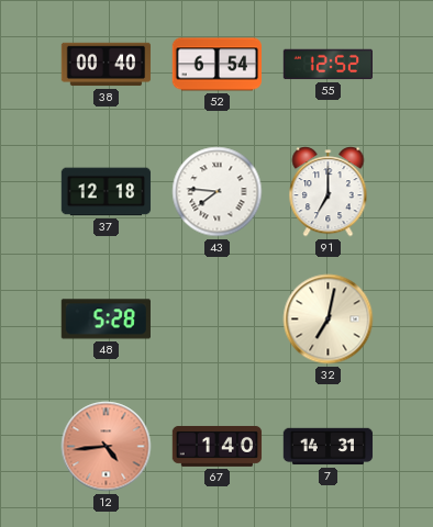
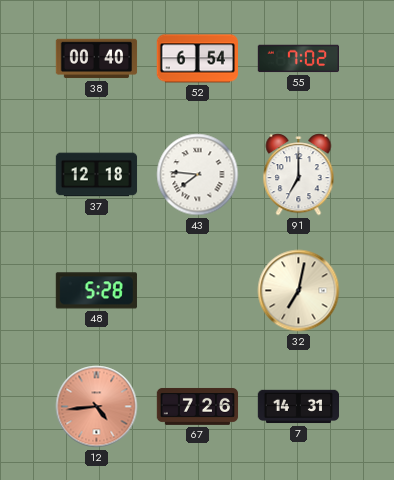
55: 12:52 -> 7:02
67: 1:40 -> 7:26
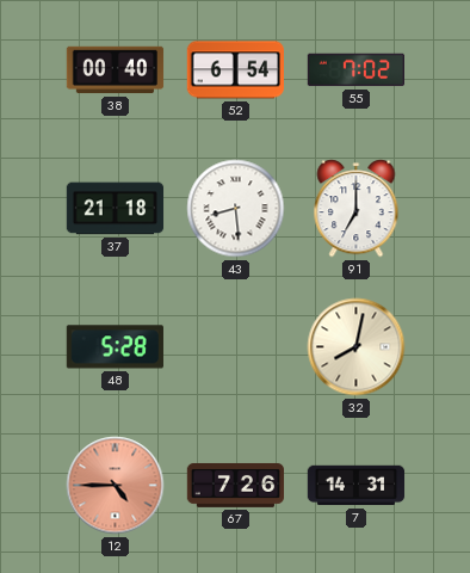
37: 12:18 -> 21:18
43: 7:46 -> 8:29
32: 7:02 -> 8:02
12: 4:44 -> 4:45
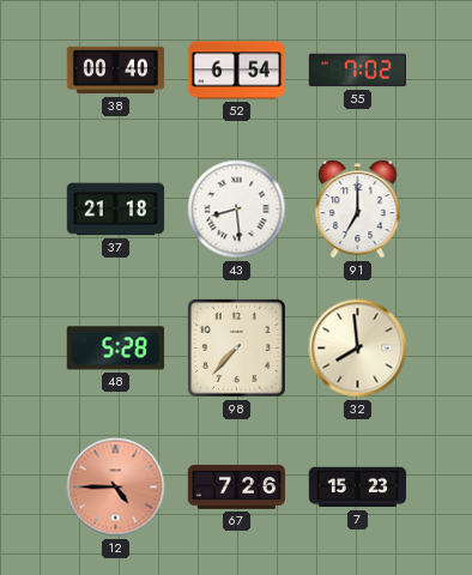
98: none -> 7:37
32: 8:02 -> 7:59
7: 14:31 -> 15:23
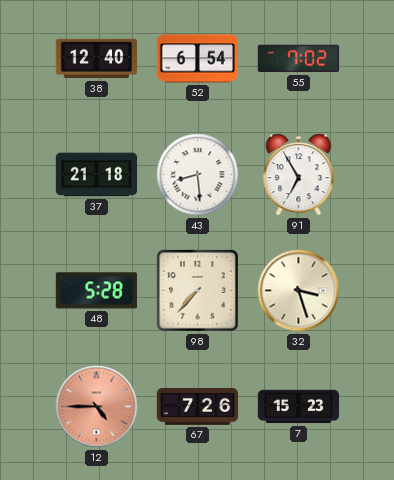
38: 00:40 -> 12:40
91: 7:00 -> 6:55
32: 7:59 -> 3:27
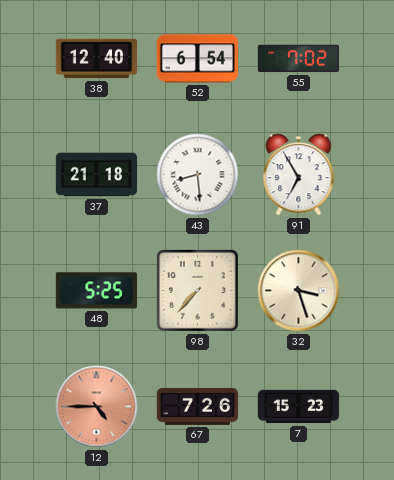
48: 5:28 -> 5:25
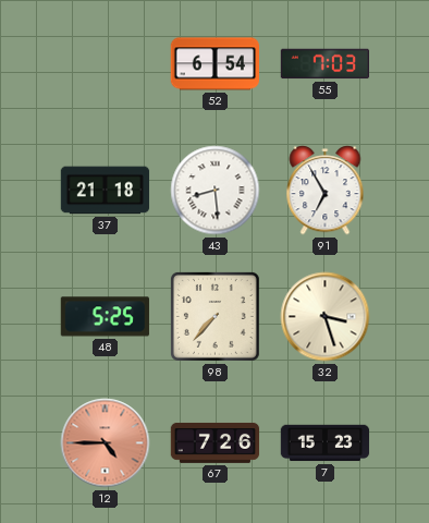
38: 12:40 -> none
55: 7:02 -> 7:03
